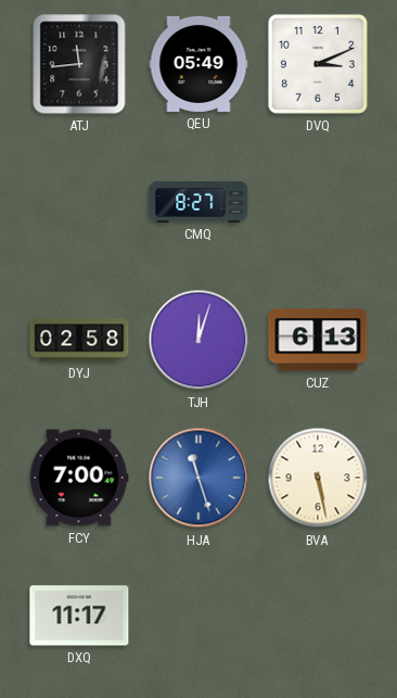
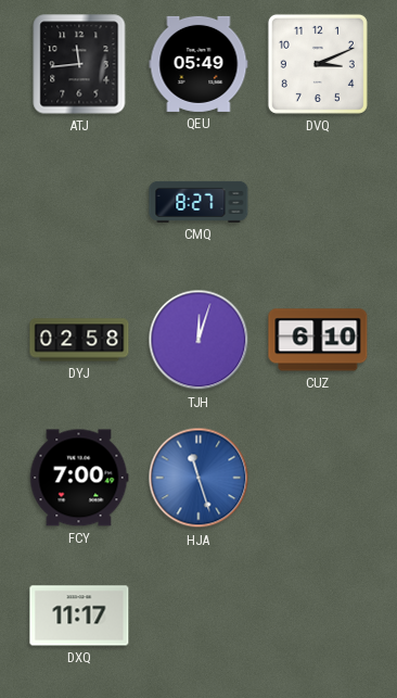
CUZ: 6:13 -> 6:10
BVA: 5:28 -> none
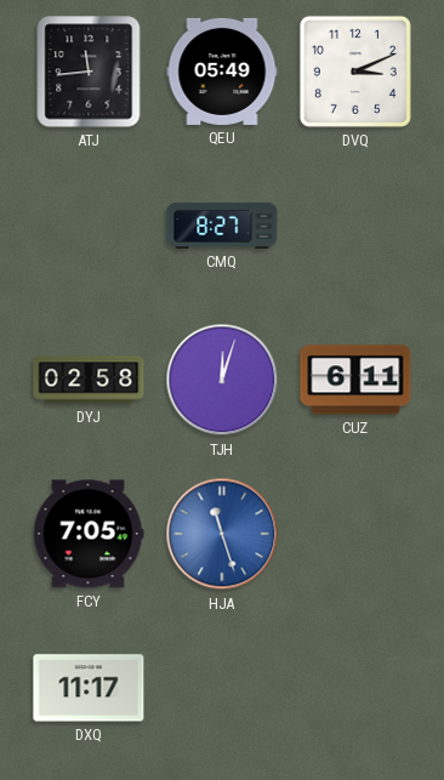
CUZ: 6:10 -> 6:11
FCY: 7:00 -> 7:05
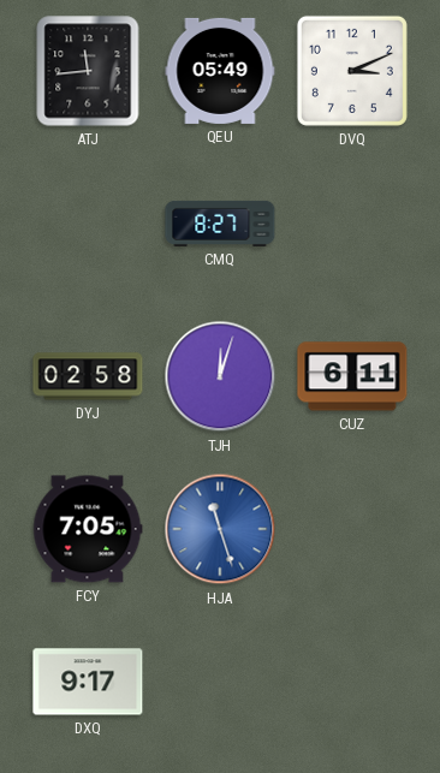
DXQ: 11:17 -> 9:17
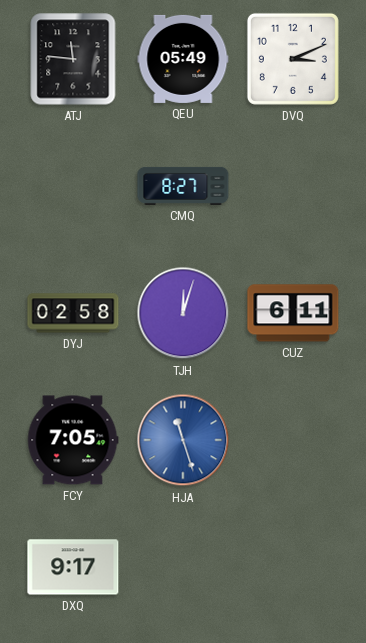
ATJ: 11:44 -> 11:46
